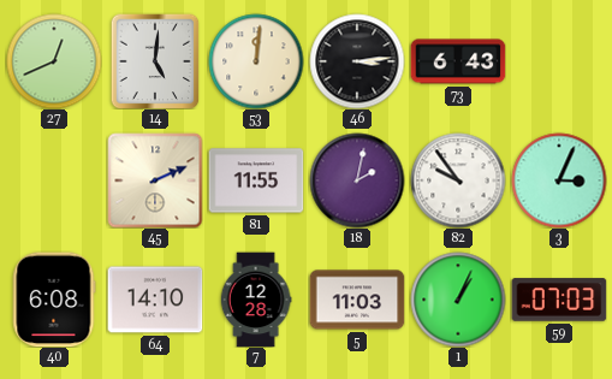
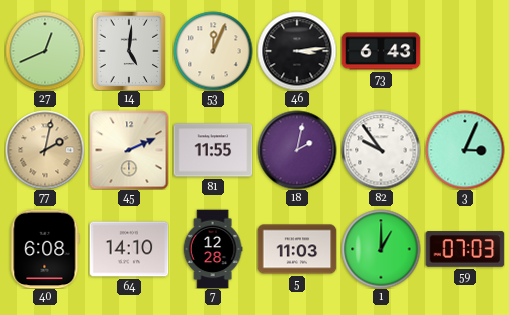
53: 12:01 -> 12:04
77: none -> 2:02
1: 1:04 -> 1:00
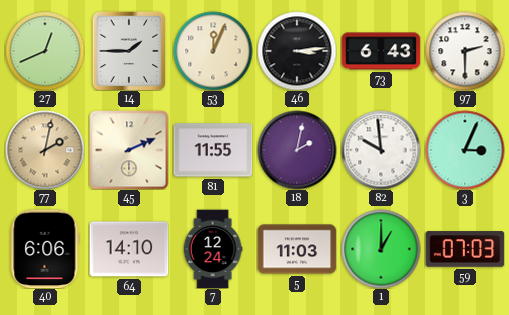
14: 5:01 -> 1:45
97: none -> 2:30
82: 9:54 -> 9:59
40: 6:08 -> 6:06
7: 12:28 -> 12:24
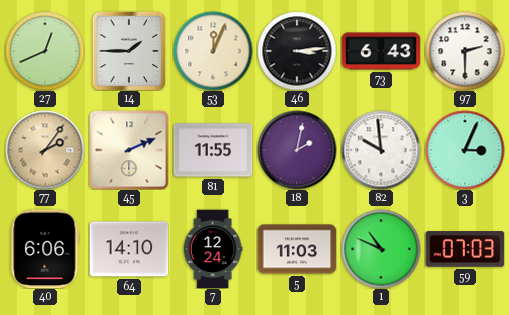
77: 2:02 -> 2:06
1: 1:00 -> 10:49
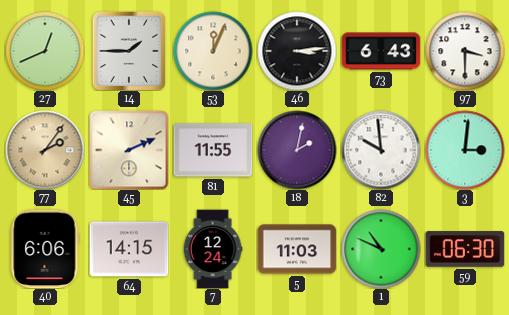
97: 2:30 -> 3:30
3: 3:04 -> 3:01
64: 14:10 -> 14:15
59: 07:03 -> 06:30
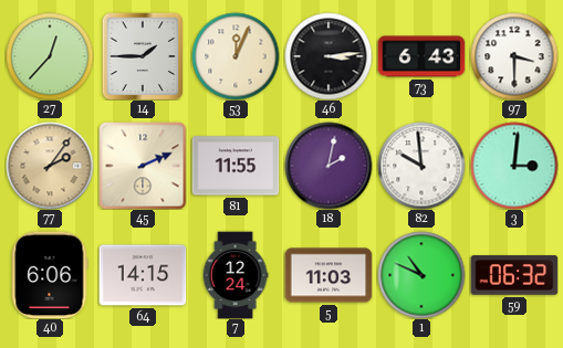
27: 12:41 -> 12:37
59: 06:30 -> 06:32
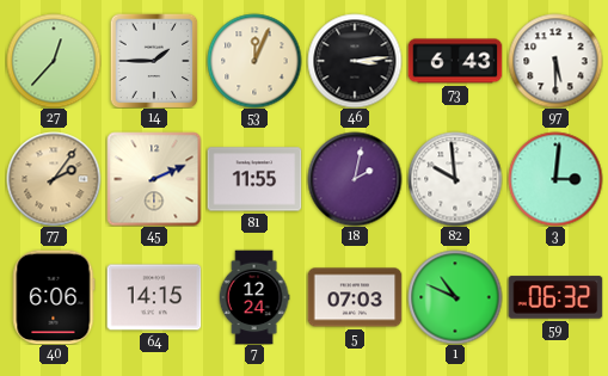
97: 3:30 -> 5:30
5: 11:03 -> 07:03
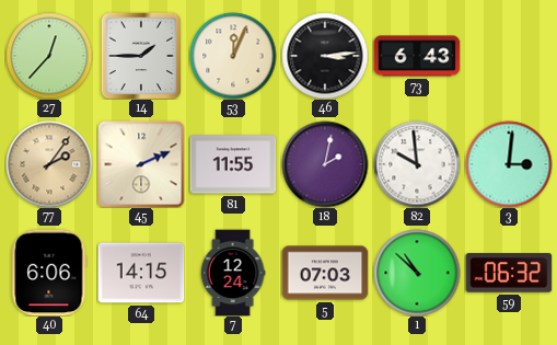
97: 5:30 -> none
1: 10:49 -> 10:52
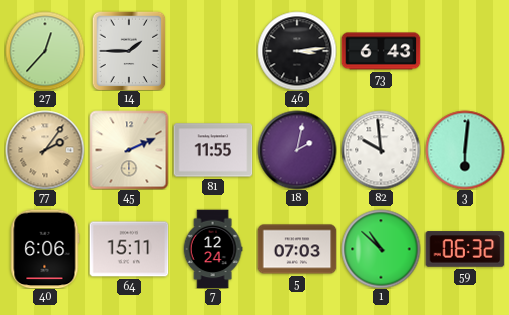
53: 12:04 -> none
3: 3:01 -> 6:01
64: 14:15 -> 15:11
